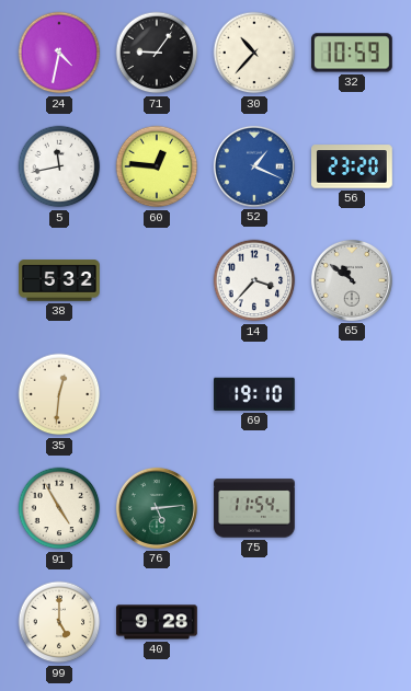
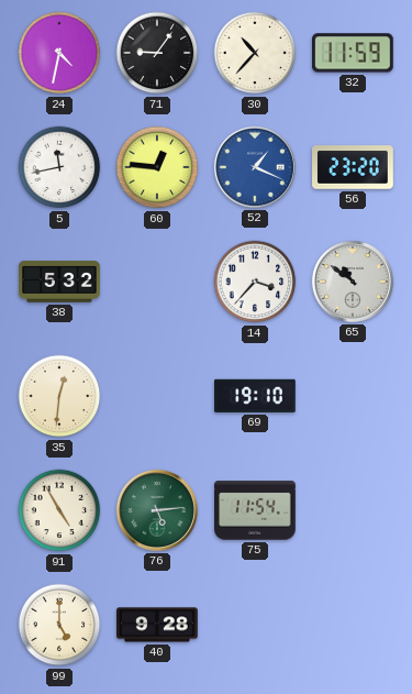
32: 10:59 -> 11:59
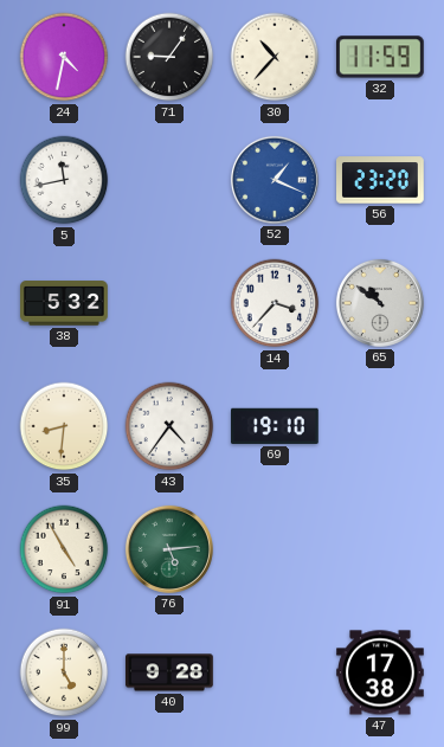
60: 12:46 -> none
35: 12:31 -> 8:31
43: none -> 4:36
75: 11:54 -> none
47: none -> 17:38
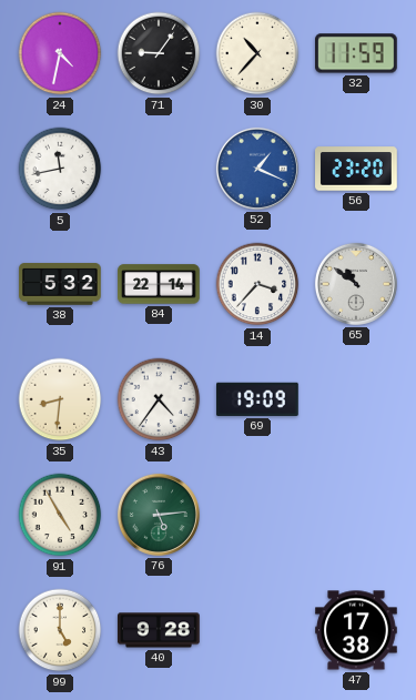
84: none -> 22:14
69: 19:10 -> 19:09
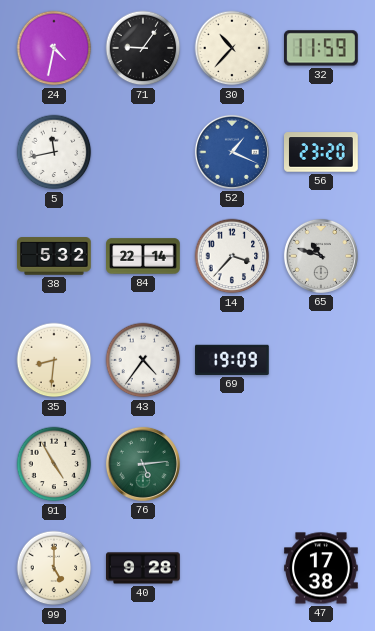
65: 10:51 -> 10:48
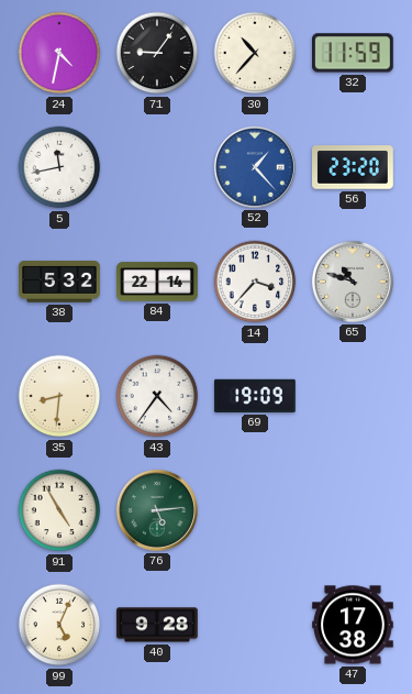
52: 1:19 -> 1:23
99: 5:00 -> 5:04
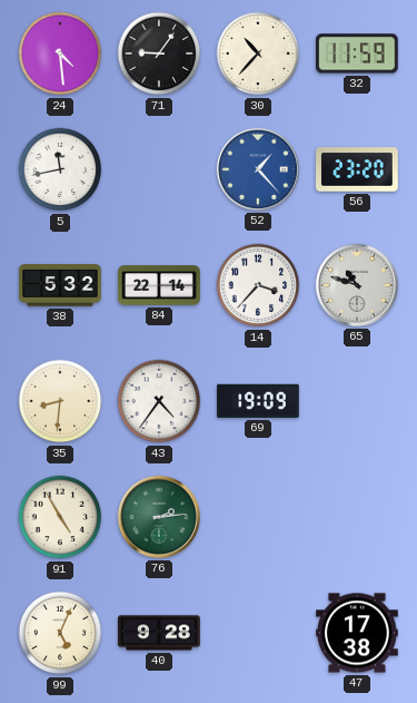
24: 4:32 -> 4:29
76: 5:14 -> 2:14
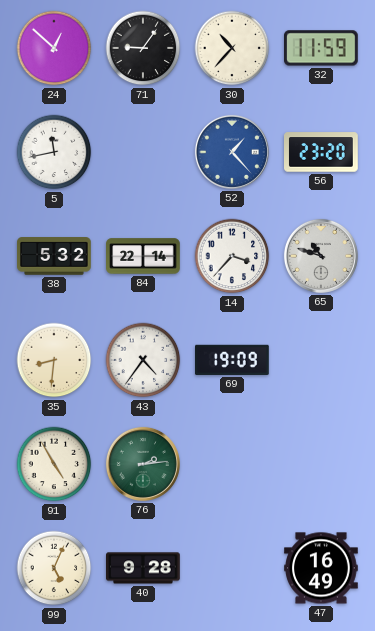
24: 4:29 -> 12:52
47: 17:38 -> 16:49
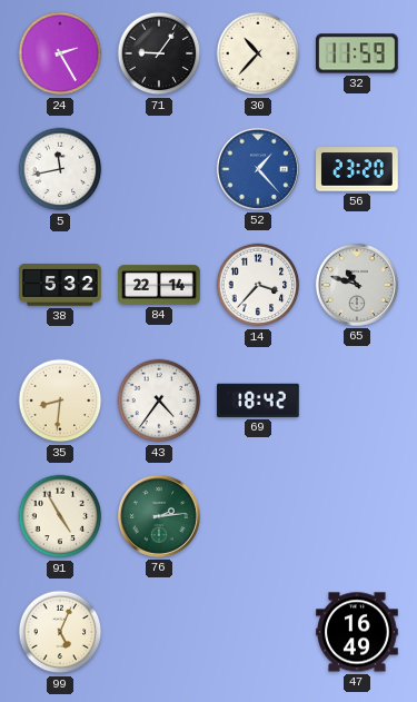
24: 12:52 -> 2:25
69: 19:09 -> 18:42
40: 9:28 -> none
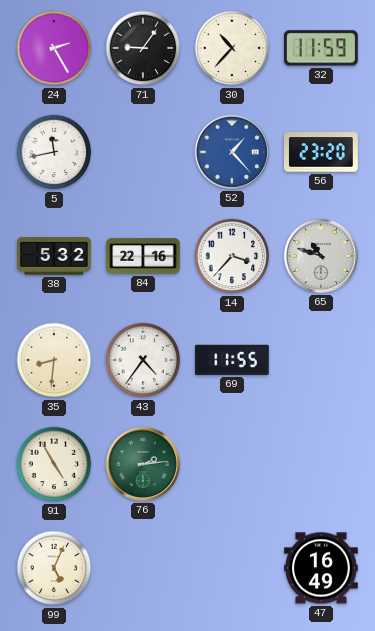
84: 22:14 -> 22:16
69: 18:42 -> 11:55
